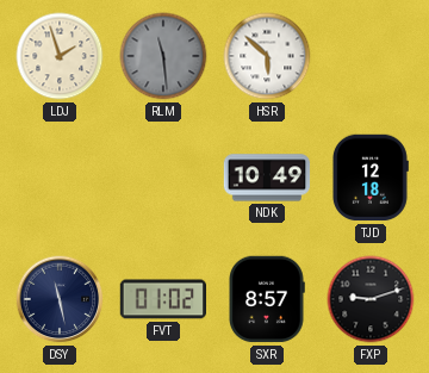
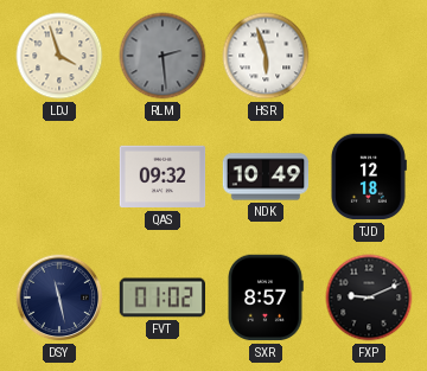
LDJ: 1:57 -> 3:57
RLM: 11:29 -> 2:29
HSR: 5:52 -> 5:57
QAS: none -> 09:32
FXP: 9:12 -> 9:11
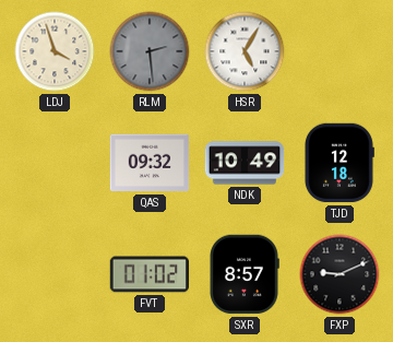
HSR: 5:57 -> 5:05
DSY: 11:28 -> none
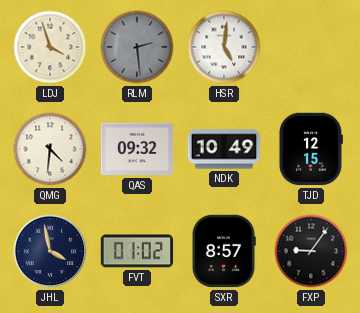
HSR: 5:05 -> 5:01
QMG: none -> 4:31
TJD: 12:18 -> 12:15
JHL: none -> 3:58
FXP: 9:11 -> 9:06
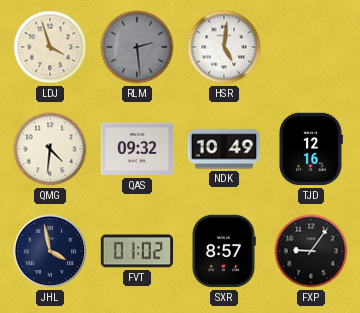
TJD: 12:15 -> 12:16
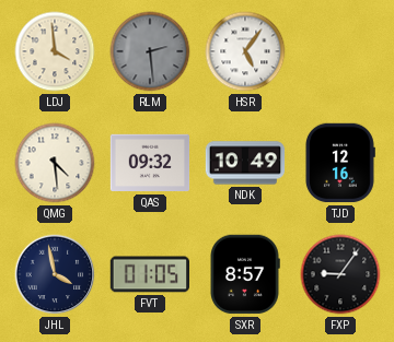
LDJ: 3:57 -> 3:59
HSR: 5:01 -> 5:06
QMG: 4:31 -> 4:29
FVT: 01:02 -> 01:05
